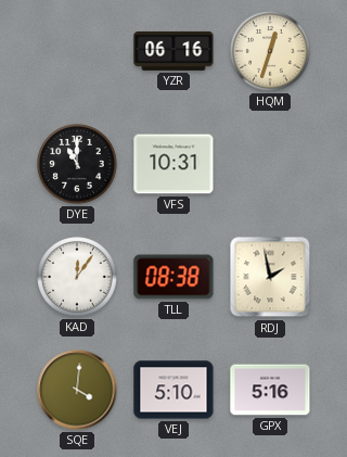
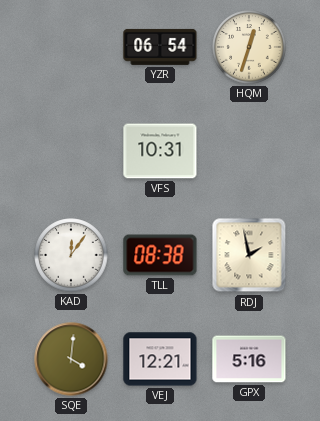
YZR: 06:16 -> 06:54
DYE: 11:00 -> none
VEJ: 5:10 -> 12:21
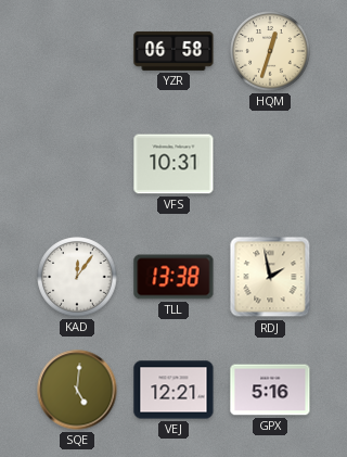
YZR: 06:54 -> 06:58
TLL: 08:38 -> 13:38
SQE: 4:01 -> 5:01
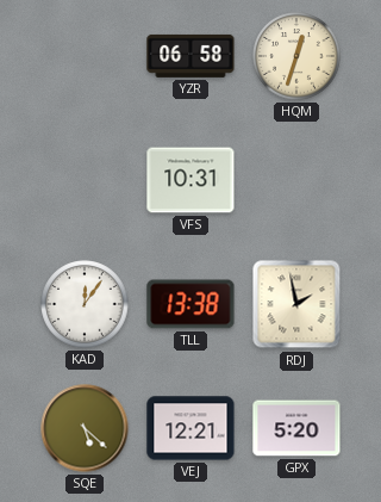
SQE: 5:01 -> 5:22
GPX: 5:16 -> 5:20
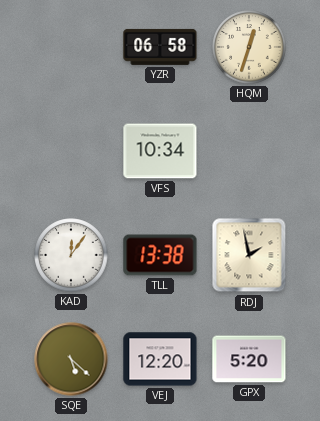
VFS: 10:31 -> 10:34
VEJ: 12:21 -> 12:20
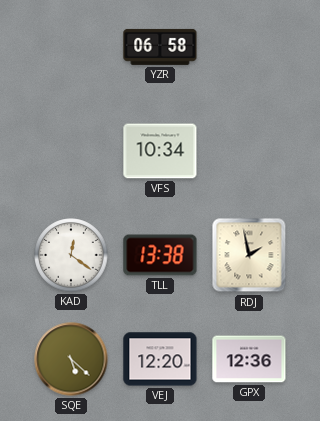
HQM: 12:33 -> none
KAD: 12:06 -> 12:21
GPX: 5:20 -> 12:36
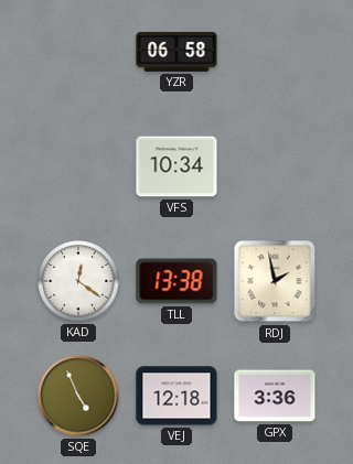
SQE: 5:22 -> 4:56
VEJ: 12:20 -> 12:18
GPX: 12:36 -> 3:36
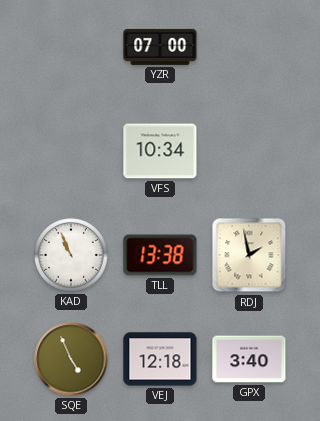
YZR: 06:58 -> 07:00
KAD: 12:21 -> 10:56
GPX: 3:36 -> 3:40
